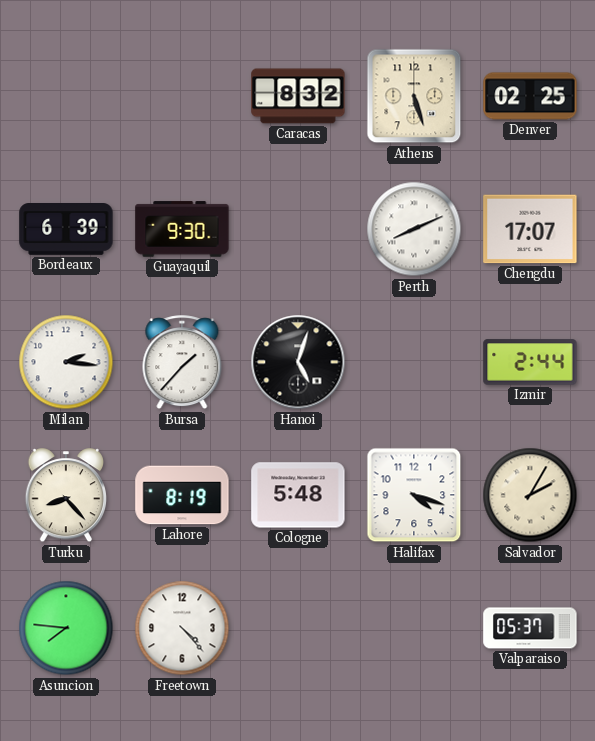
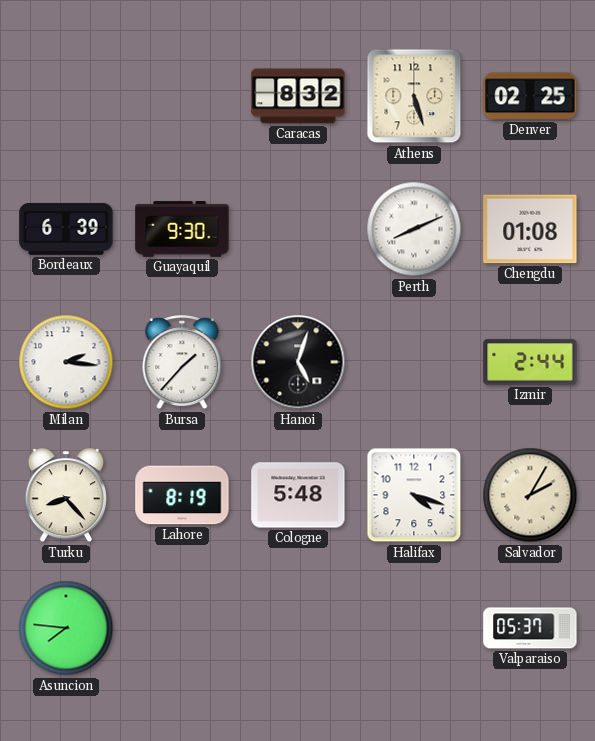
Chengdu: 17:07 -> 01:08
Freetown: 4:23 -> none
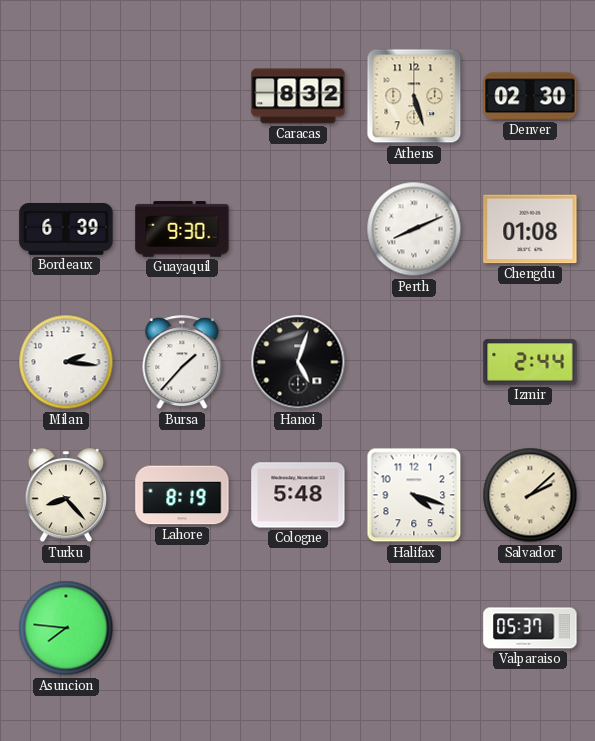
Denver: 02:25 -> 02:30
Salvador: 2:05 -> 2:08
